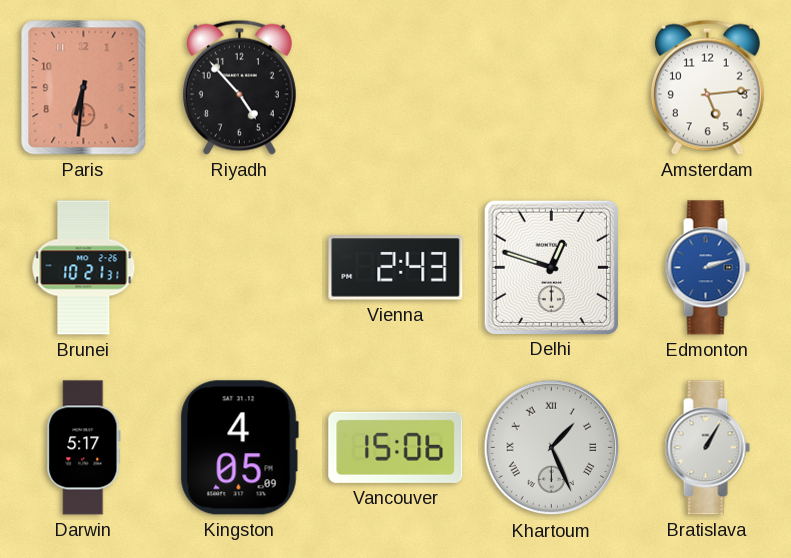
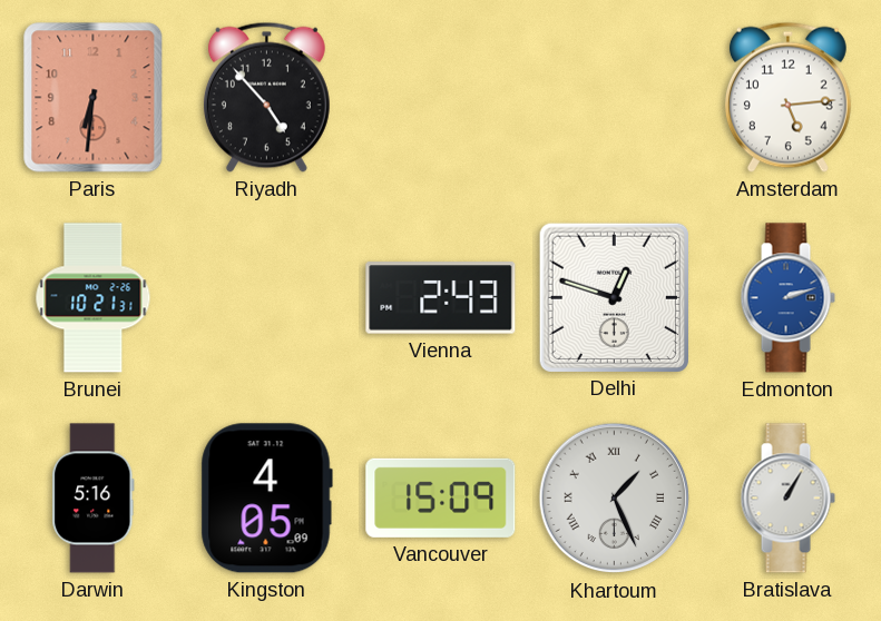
Darwin: 5:17 -> 5:16
Vancouver: 15:06 -> 15:09
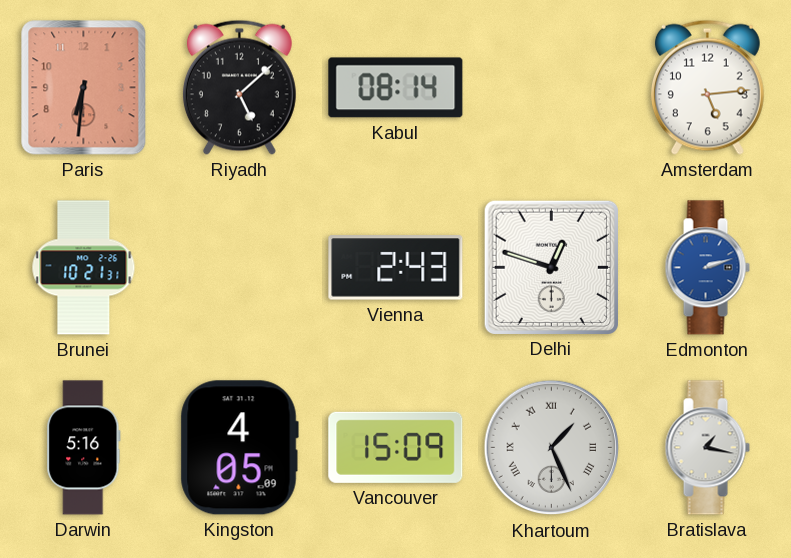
Riyadh: 4:53 -> 5:08
Kabul: none -> 08:14
Bratislava: 1:05 -> 1:17
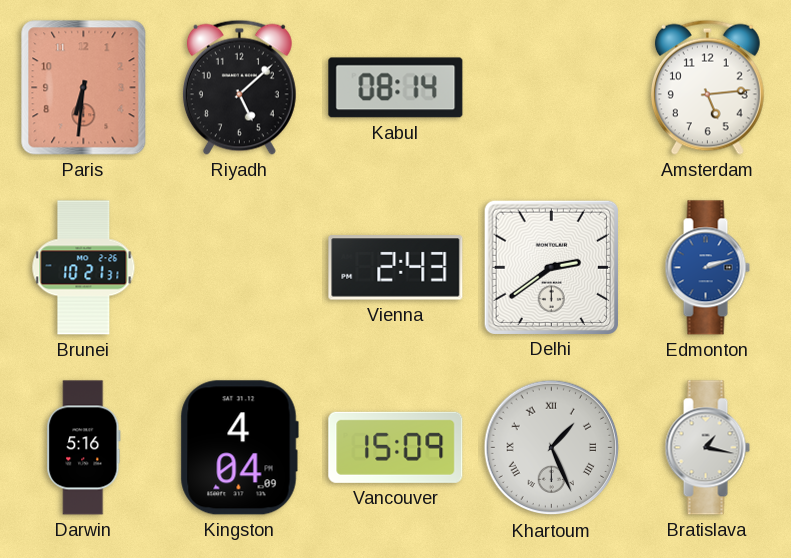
Delhi: 12:48 -> 2:39
Kingston: 4:05 -> 4:04
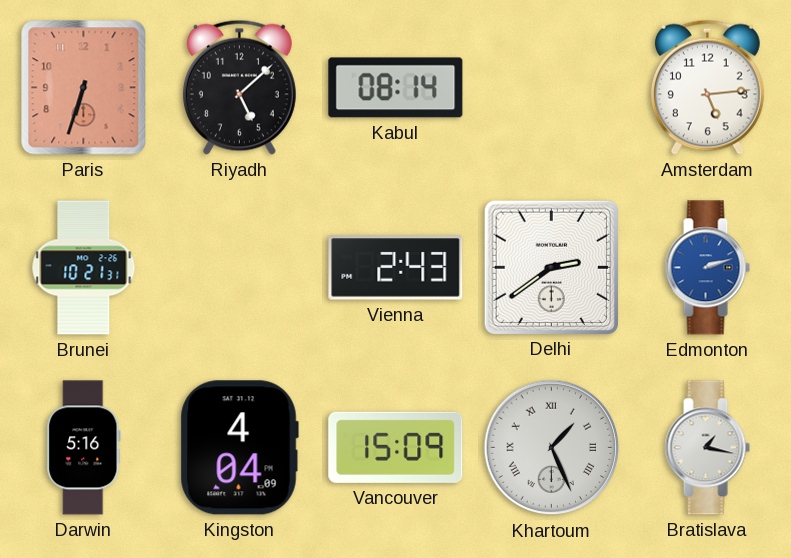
Paris: 6:31 -> 6:33
